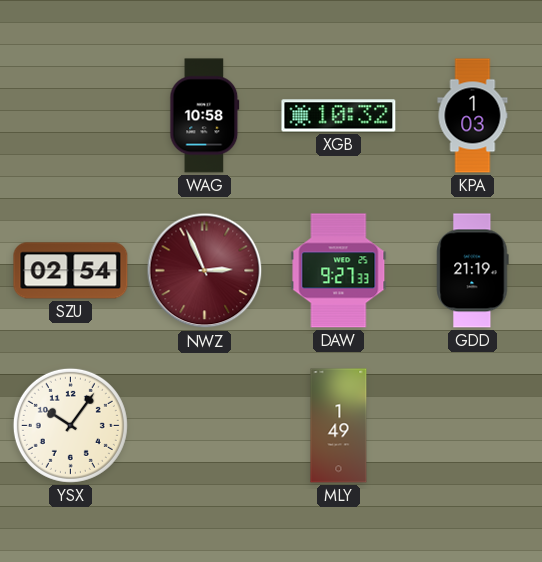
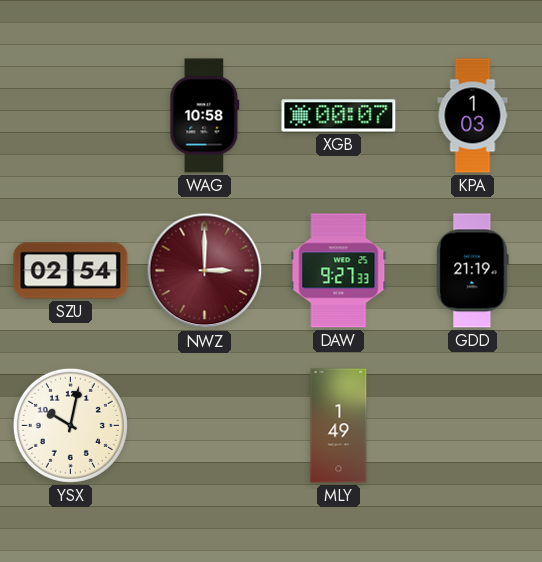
XGB: 10:32 -> 00:07
NWZ: 2:56 -> 3:00
YSX: 10:06 -> 10:02
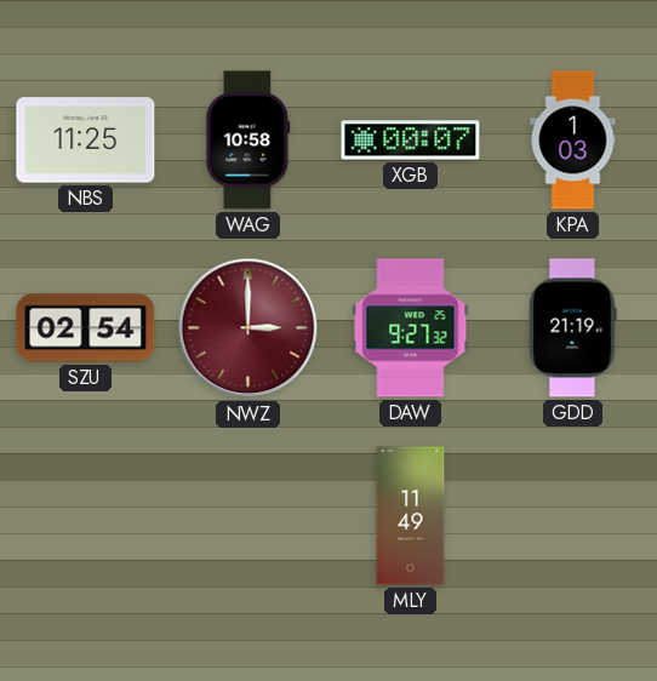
NBS: none -> 11:25
DAW: 9:27:33 -> 9:27:32
YSX: 10:02 -> none
MLY: 1:49 -> 11:49
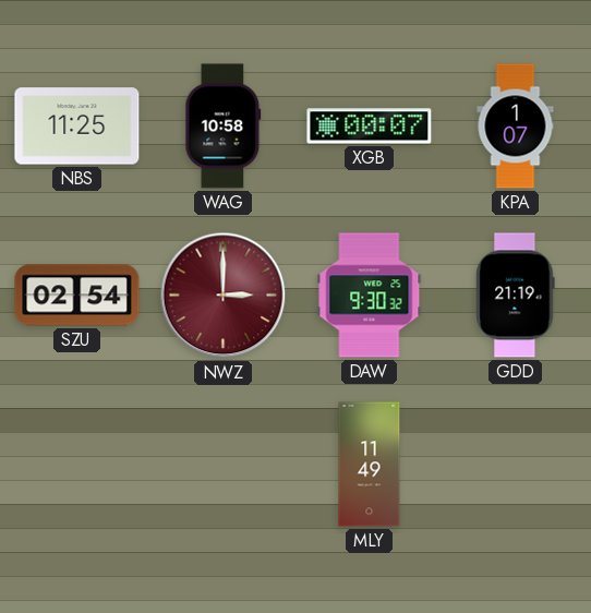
KPA: 1:03 -> 1:07
DAW: 9:27 -> 9:30
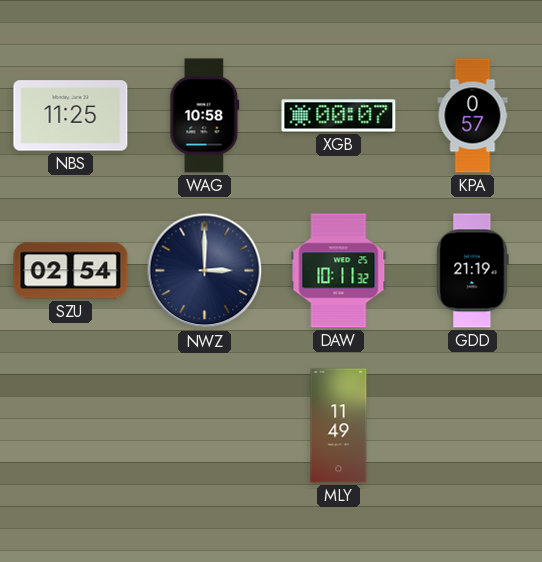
KPA: 1:07 -> 0:57
NWZ dial: burgundy -> navy
DAW: 9:30 -> 10:11
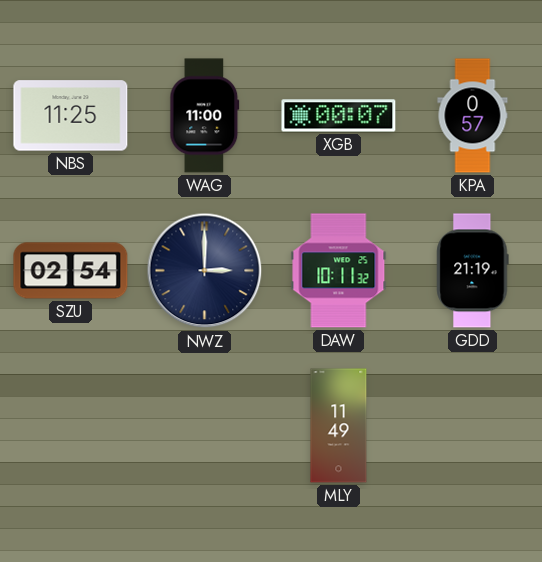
WAG: 10:58 -> 11:00
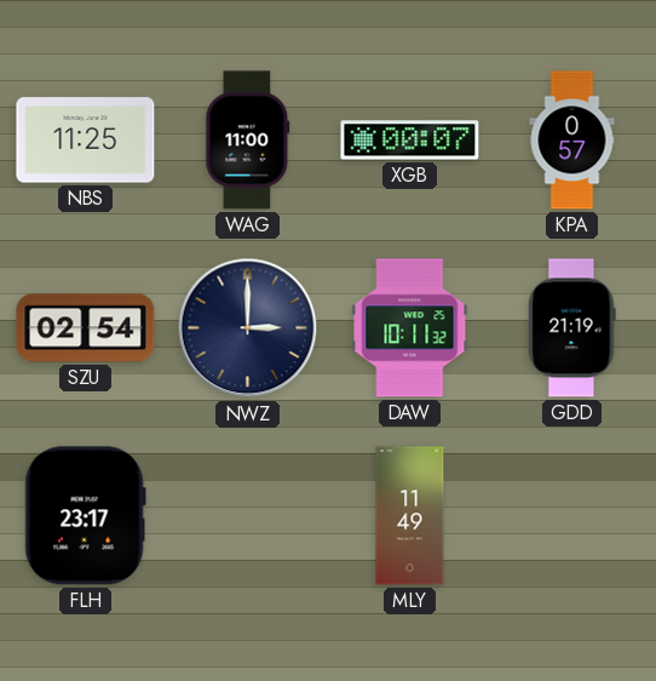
FLH: none -> 23:17
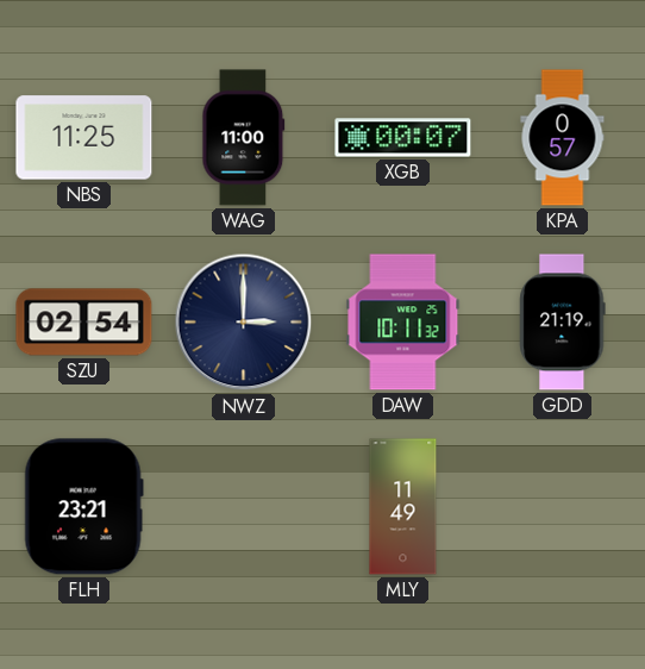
FLH: 23:17 -> 23:21
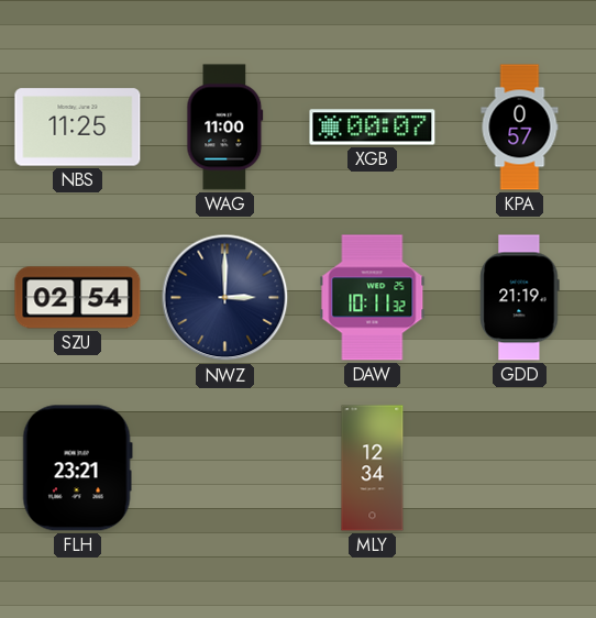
MLY: 11:49 -> 12:34
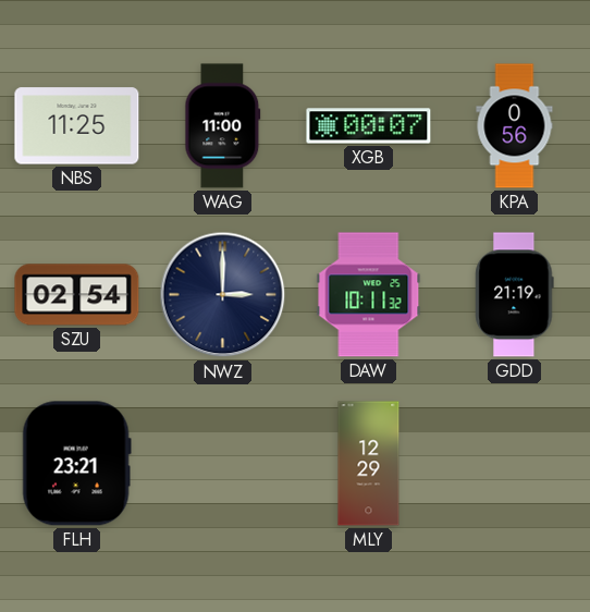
KPA: 0:57 -> 0:56
MLY: 12:34 -> 12:29
